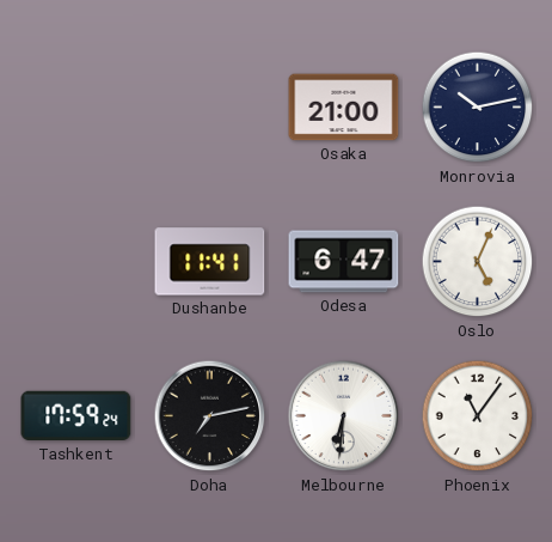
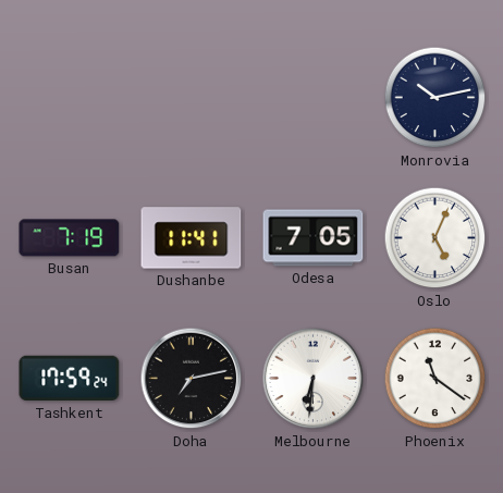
Osaka: 21:00 -> none
Busan: none -> 7:19
Odesa: 6:47 -> 7:05
Phoenix: 11:06 -> 11:21
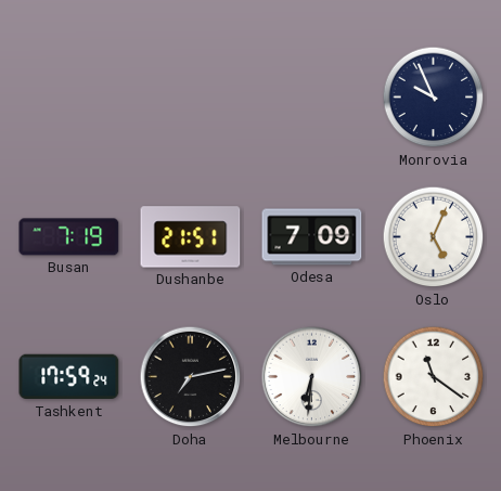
Monrovia: 10:13 -> 9:56
Dushanbe: 11:41 -> 21:51
Odesa: 7:05 -> 7:09
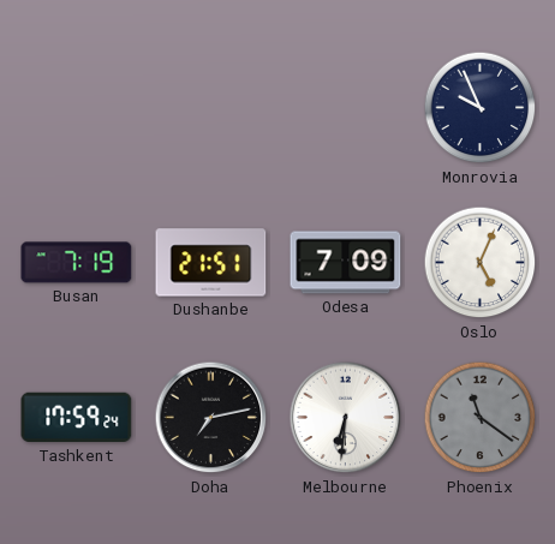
Phoenix dial: white -> grey
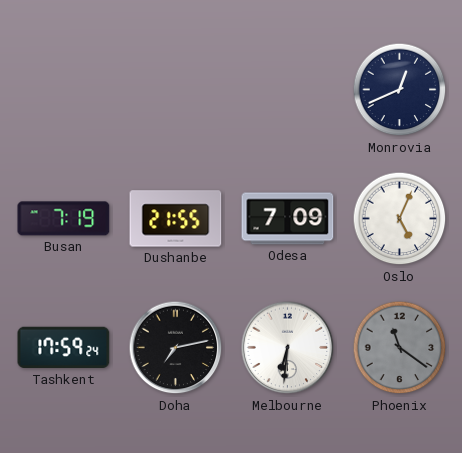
Monrovia: 9:56 -> 12:41
Dushanbe: 21:51 -> 21:55
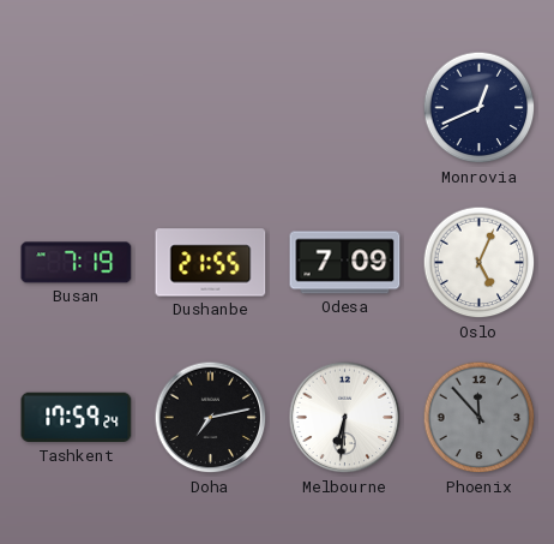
Phoenix: 11:21 -> 11:53
